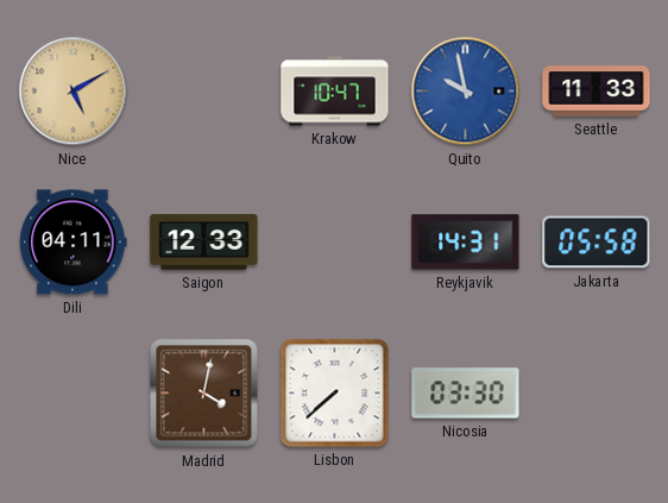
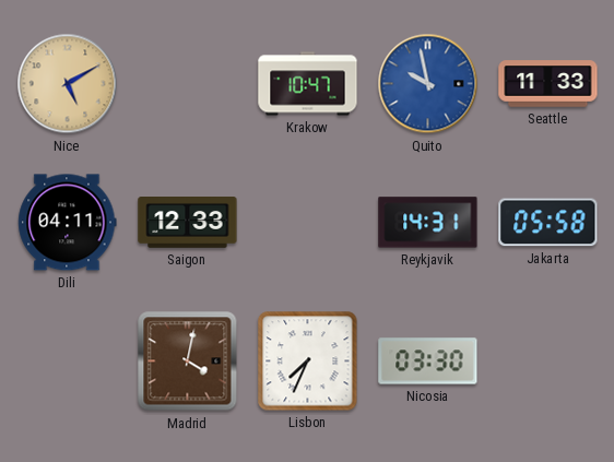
Lisbon: 7:38 -> 7:34
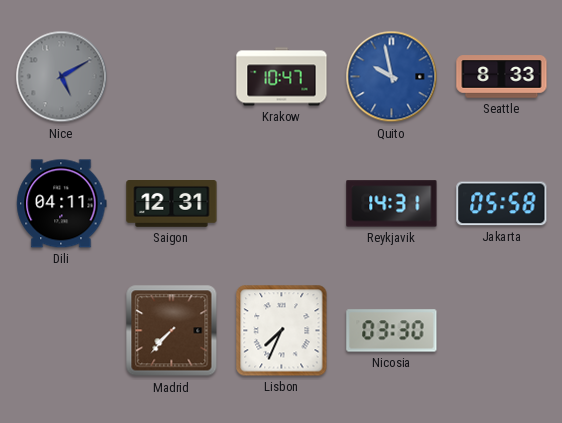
Nice dial: champagne -> grey
Seattle: 11:33 -> 8:33
Saigon: 12:33 -> 12:31
Madrid: 4:02 -> 7:37
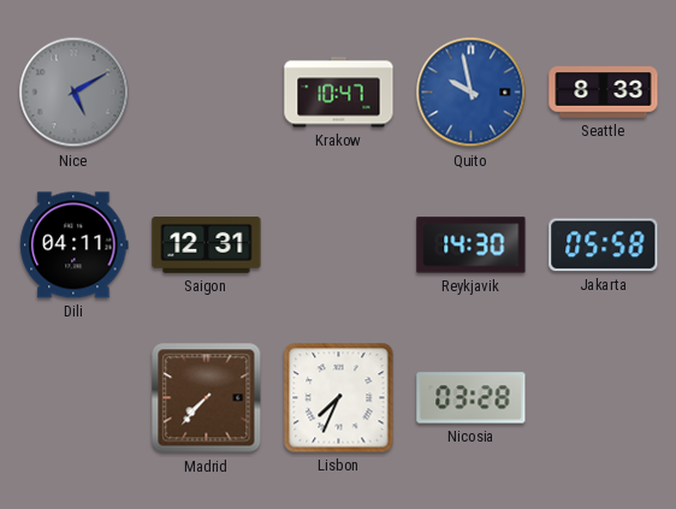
Reykjavik: 14:31 -> 14:30
Nicosia: 03:30 -> 03:28
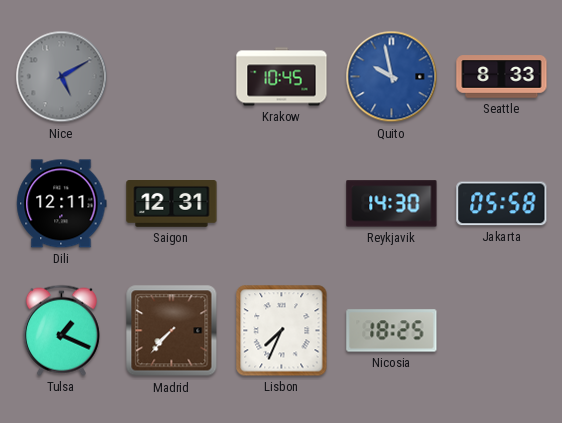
Krakow: 10:47 -> 10:45
Dili: 04:11 -> 12:11
Tulsa: none -> 1:19
Nicosia: 03:28 -> 18:25
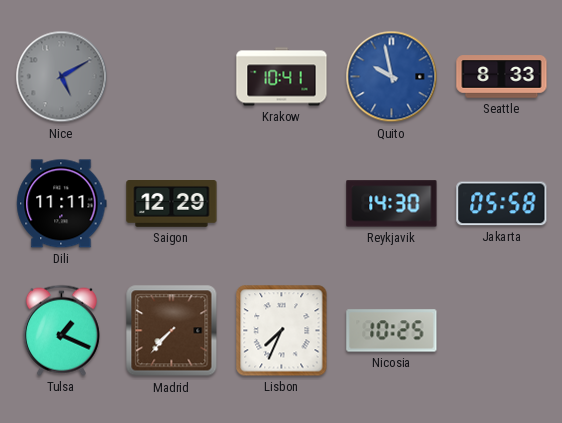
Krakow: 10:45 -> 10:41
Dili: 12:11 -> 11:11
Saigon: 12:31 -> 12:29
Nicosia: 18:25 -> 10:25
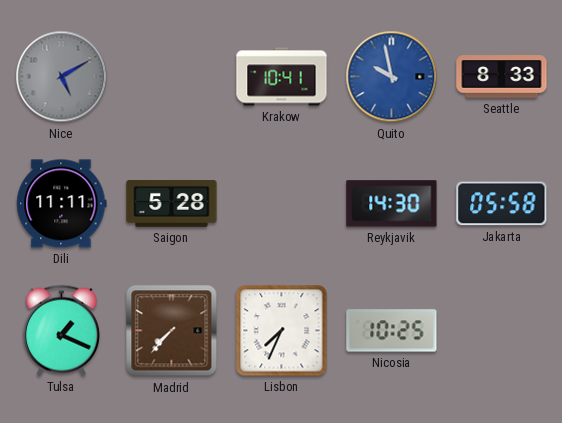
Saigon: 12:29 -> 5:28
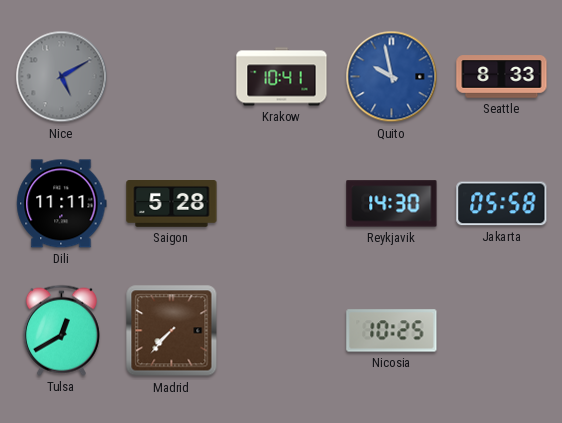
Tulsa: 1:19 -> 12:40
Lisbon: 7:34 -> none
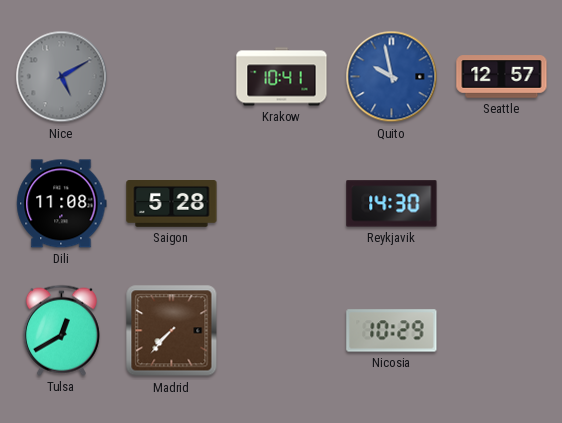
Seattle: 8:33 -> 12:57
Dili: 11:11 -> 11:08
Jakarta: 05:58 -> none
Nicosia: 10:25 -> 10:29
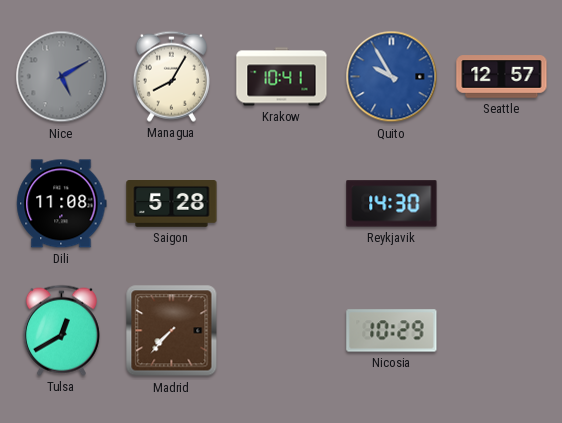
Managua: none -> 8:05
Quito: 9:58 -> 9:55
